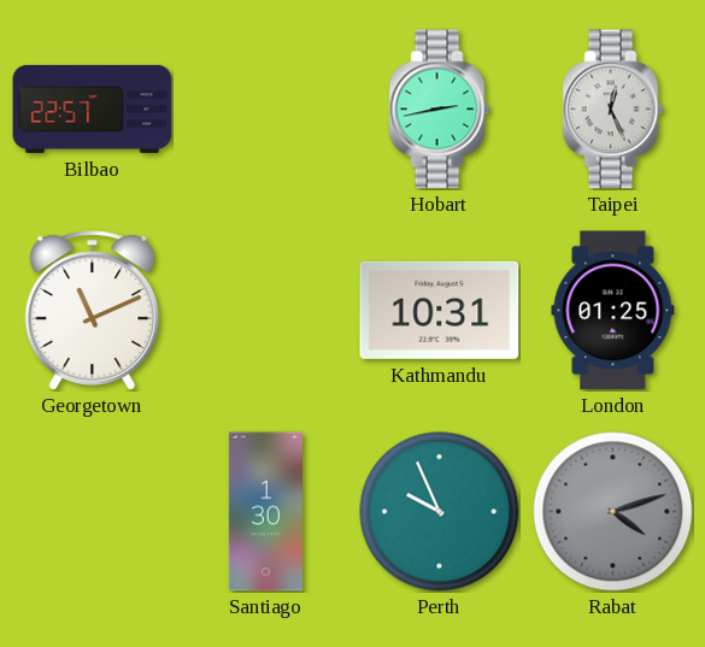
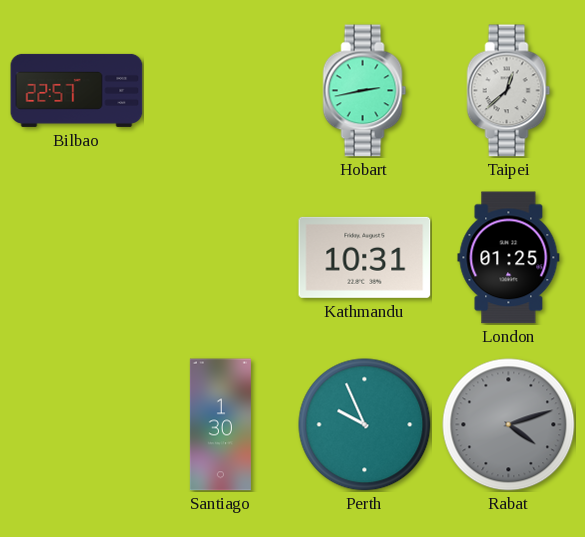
Taipei: 12:26 -> 12:38
Georgetown: 11:11 -> none
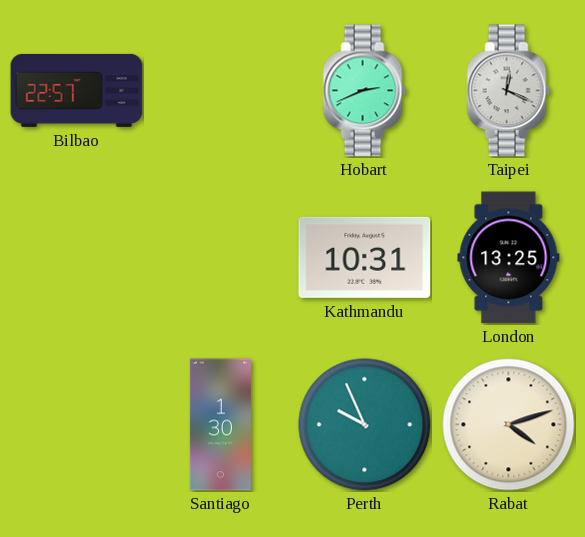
Hobart: 2:43 -> 2:41
Taipei: 12:38 -> 12:19
London: 01:25 -> 13:25
Rabat dial: grey -> cream
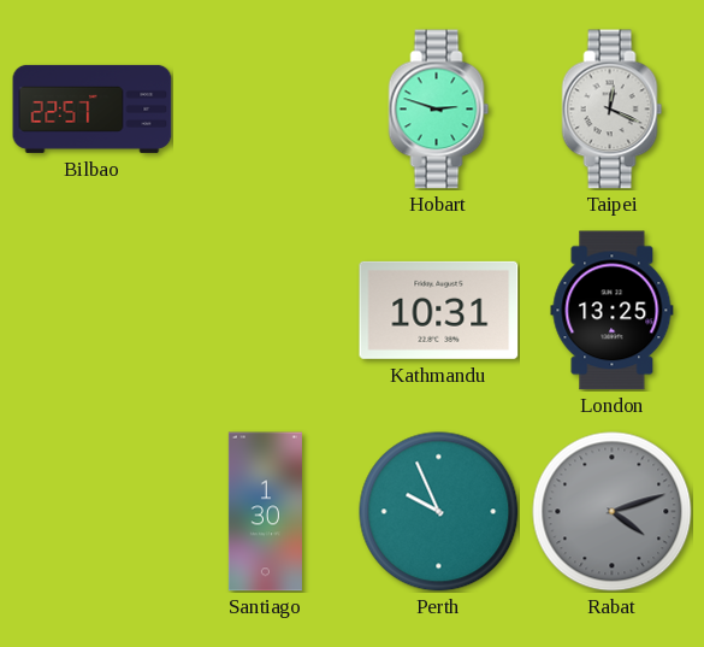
Hobart: 2:41 -> 2:48
Rabat dial: cream -> grey
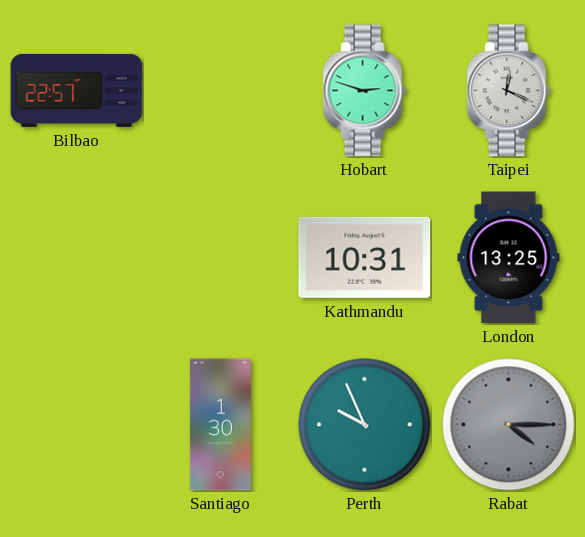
Rabat: 4:12 -> 4:15
